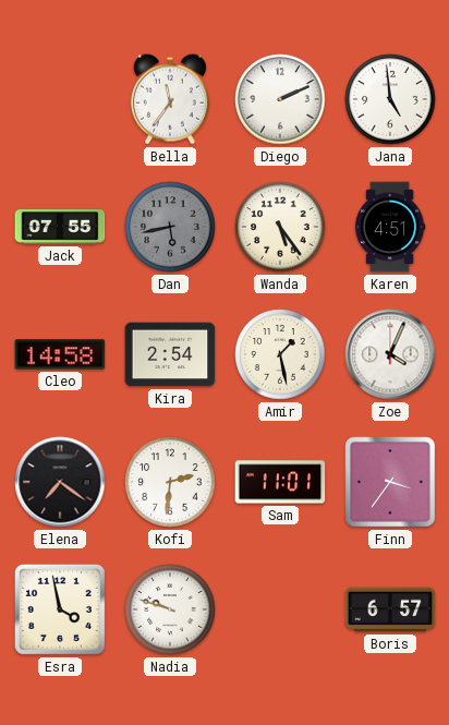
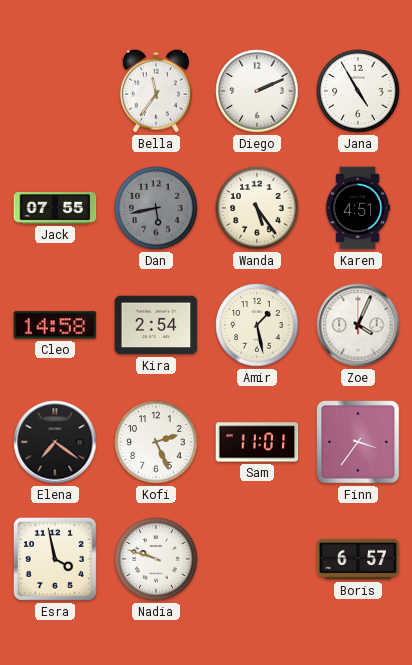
Jana: 4:59 -> 4:55
Kofi: 2:31 -> 2:26
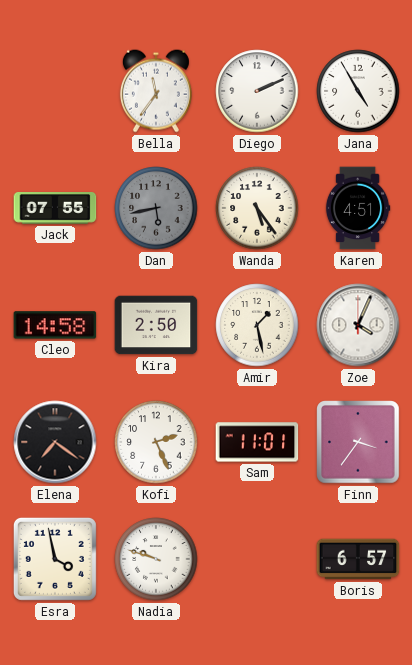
Kira: 2:54 -> 2:50
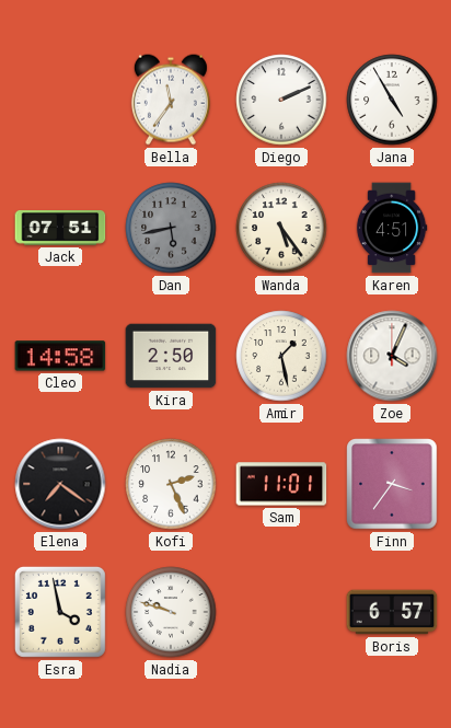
Jack: 07:55 -> 07:51
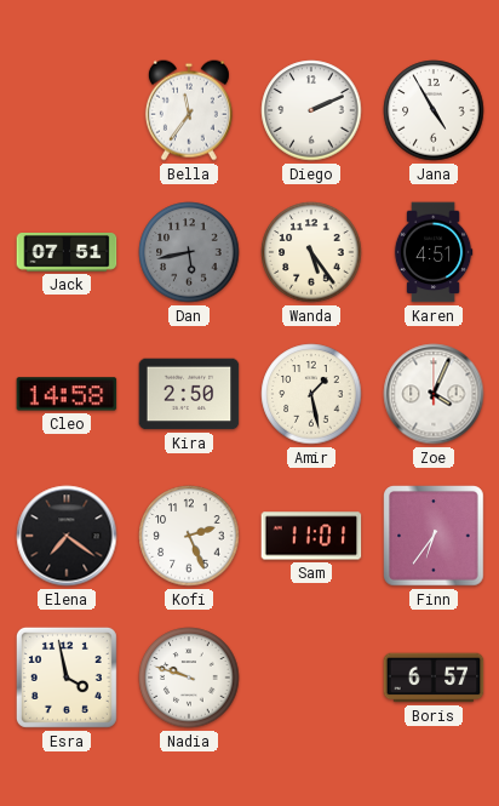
Finn: 3:36 -> 6:36
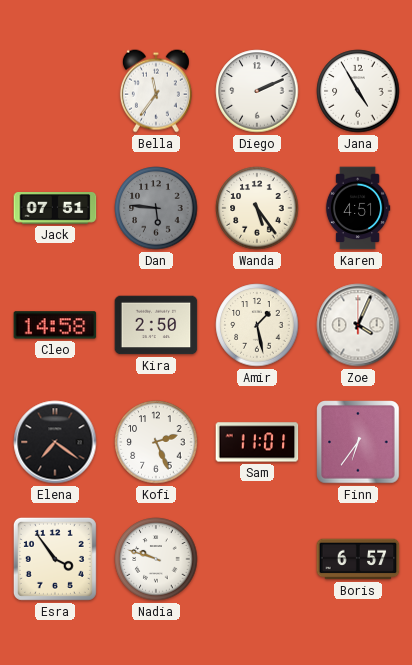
Dan: 5:43 -> 5:46
Esra: 3:58 -> 3:54
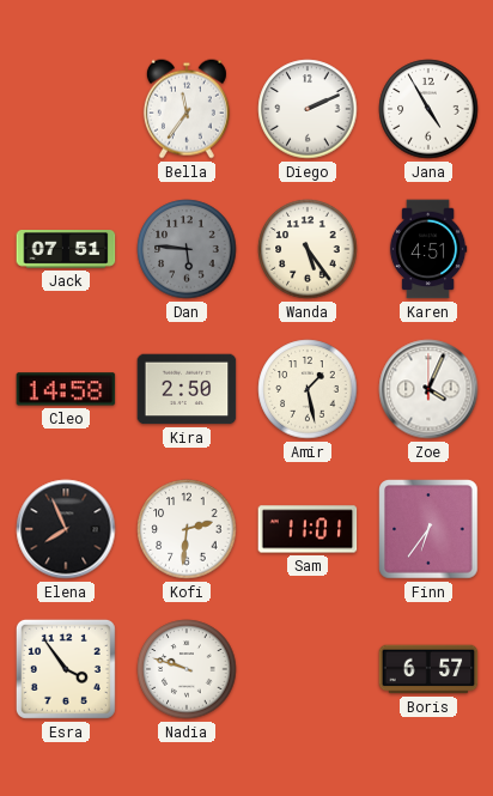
Elena: 7:21 -> 7:56
Kofi: 2:26 -> 2:31
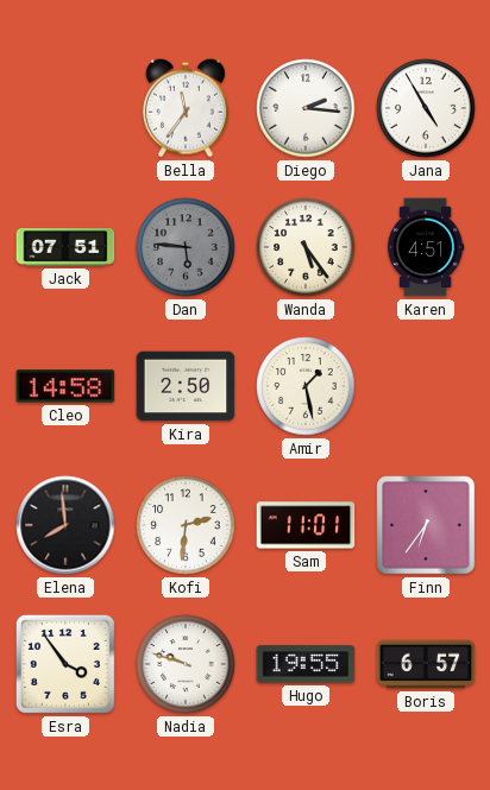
Diego: 2:11 -> 2:16
Zoe: 4:04 -> none
Elena: 7:56 -> 7:59
Hugo: none -> 19:55
